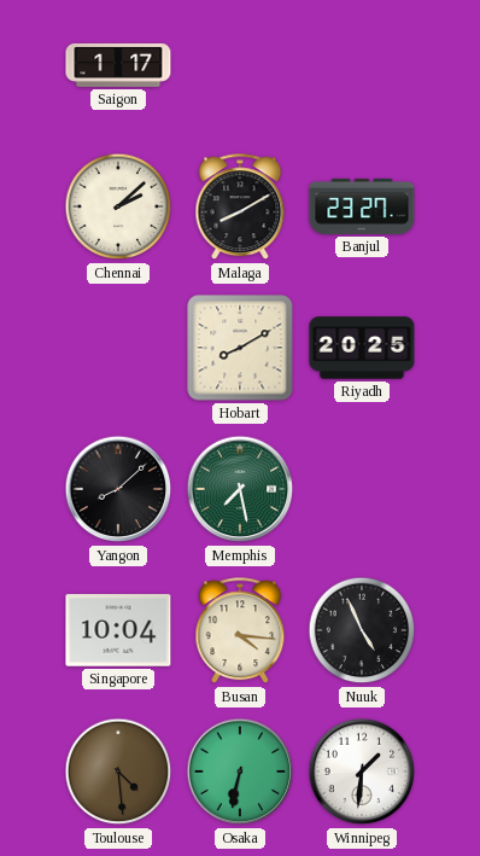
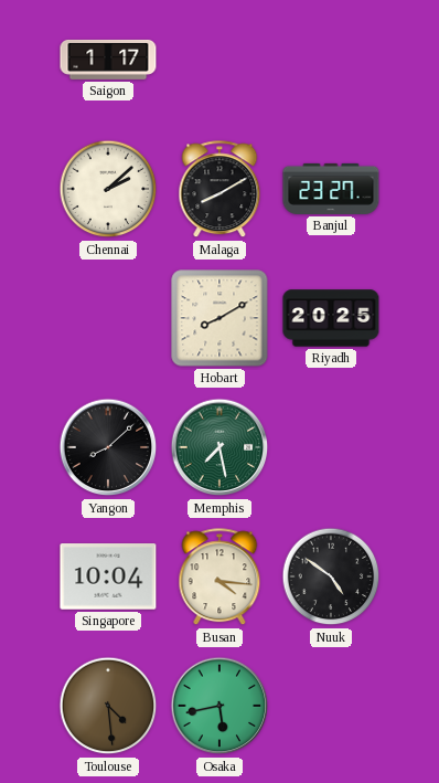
Nuuk: 4:56 -> 4:51
Osaka: 6:32 -> 5:43
Winnipeg: 1:31 -> none
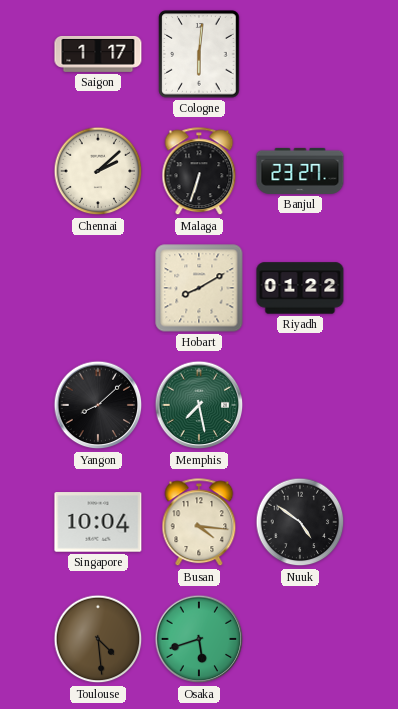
Cologne: none -> 6:01
Malaga: 8:10 -> 6:33
Riyadh: 20:25 -> 01:22
Osaka: 5:43 -> 5:42
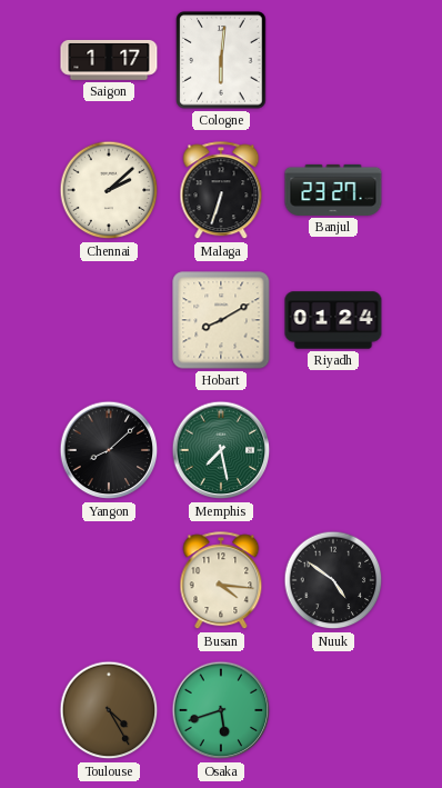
Riyadh: 01:22 -> 01:24
Singapore: 10:04 -> none
Toulouse: 4:29 -> 4:25
